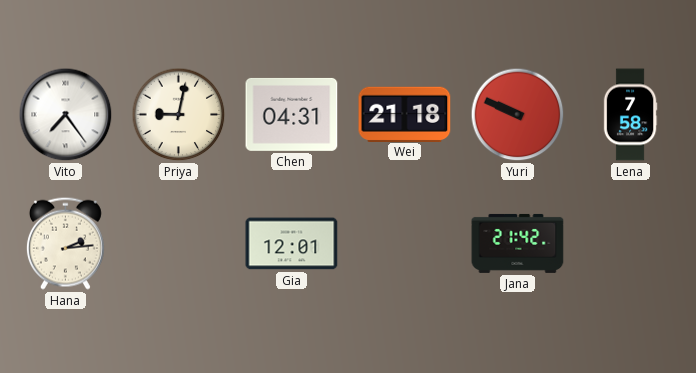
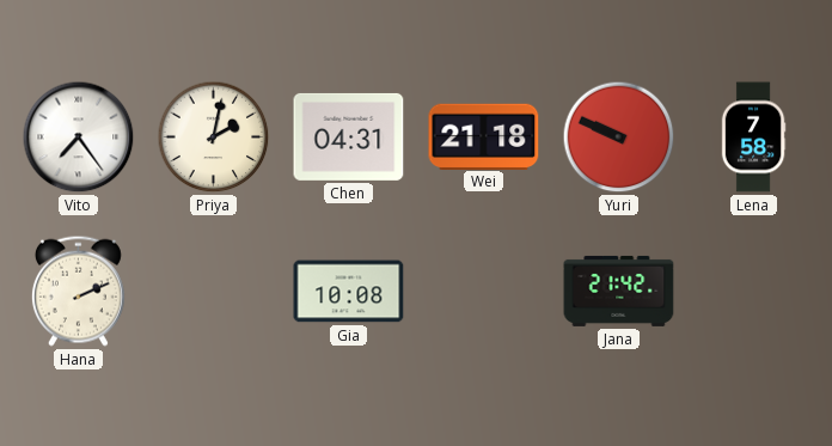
Priya: 9:02 -> 2:02
Hana: 2:14 -> 2:11
Gia: 12:01 -> 10:08
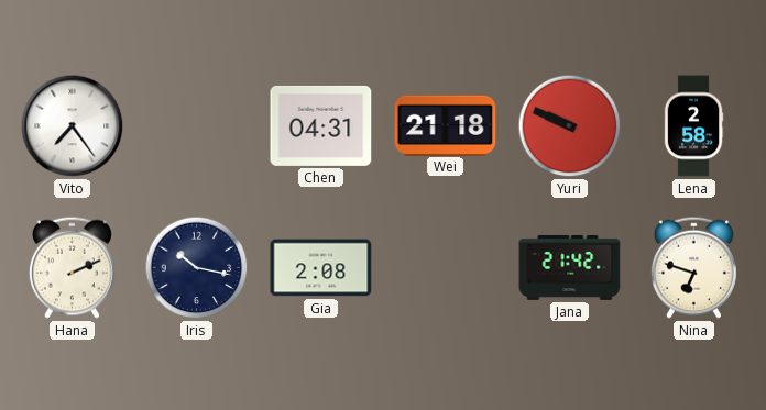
Priya: 2:02 -> none
Lena: 7:58 -> 2:58
Iris: none -> 10:17
Gia: 10:08 -> 2:08
Nina: none -> 6:48
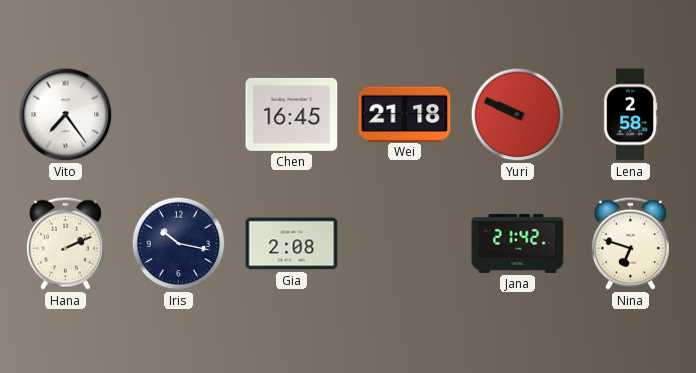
Chen: 04:31 -> 16:45
